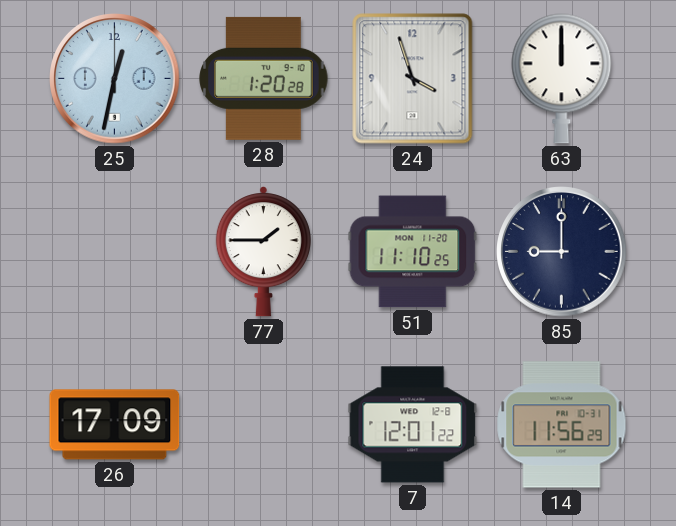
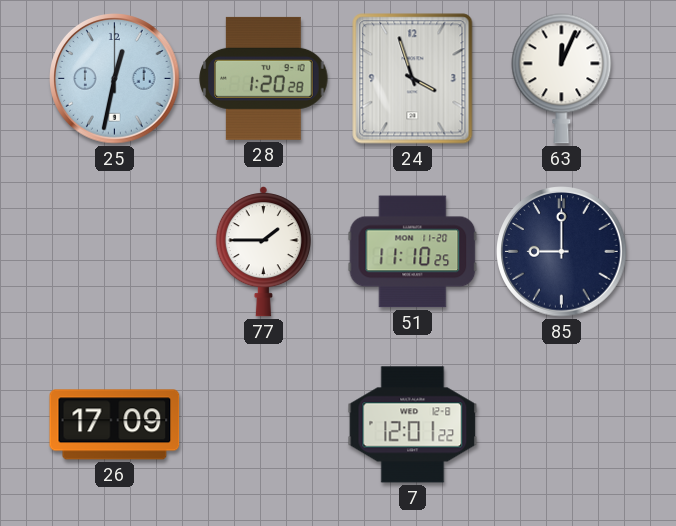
63: 12:00 -> 12:04
14: 11:56 -> none
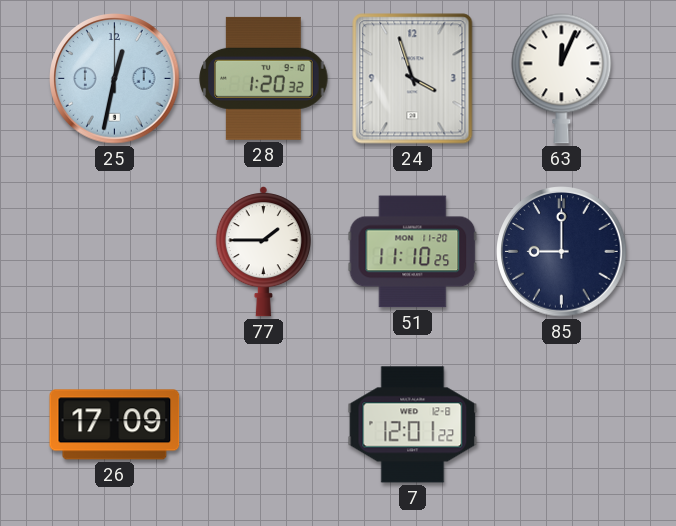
28: 1:20:28 -> 1:20:32
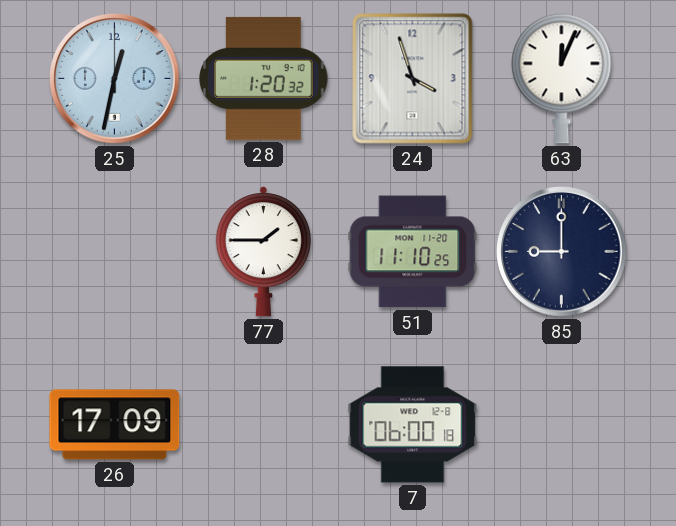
7: 12:01 -> 06:00
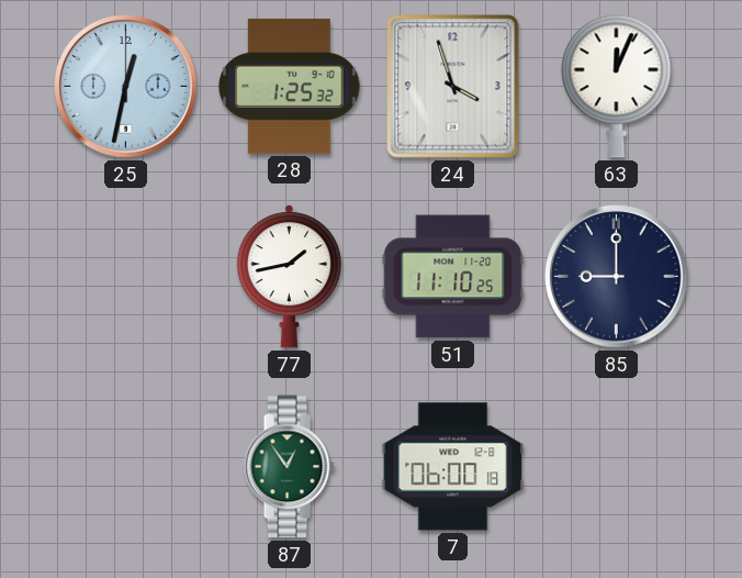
28: 1:20 -> 1:25
77: 1:45 -> 1:43
26: 17:09 -> none
87: none -> 12:54
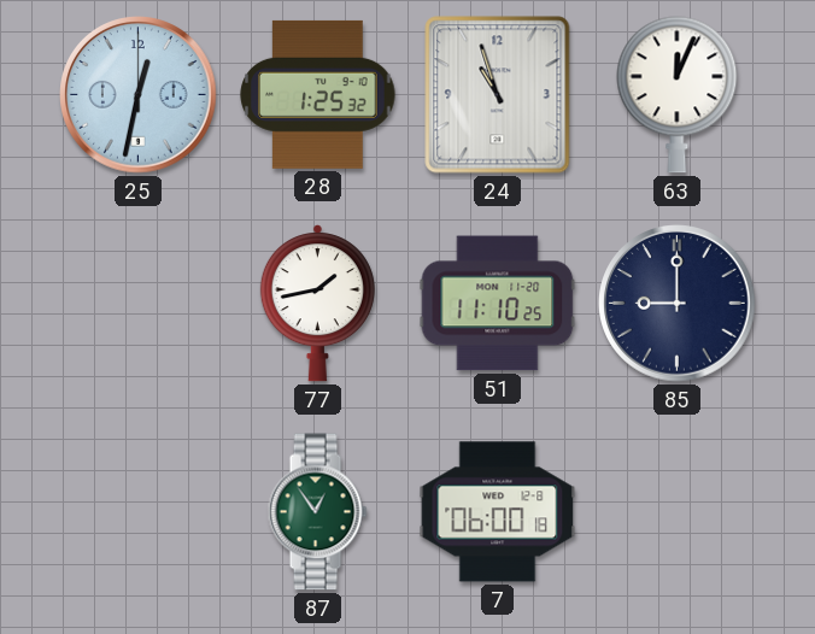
24: 3:57 -> 10:57
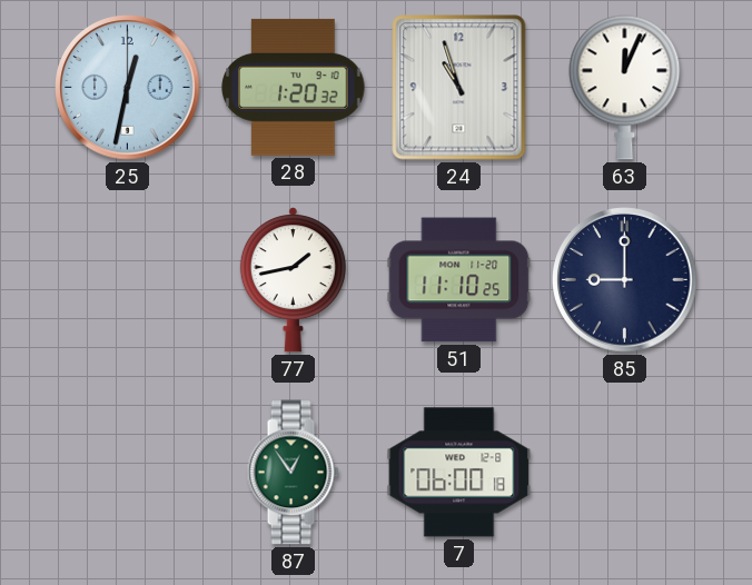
28: 1:25 -> 1:20
